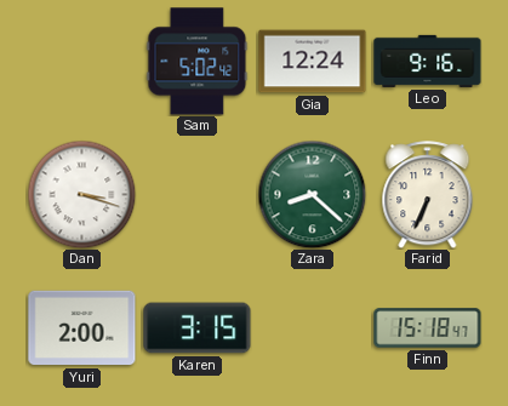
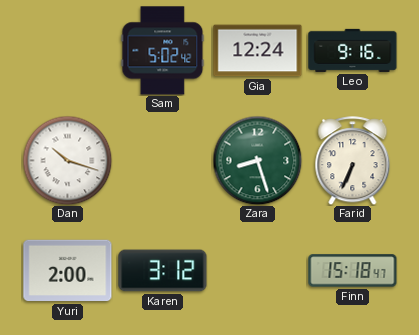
Dan: 3:18 -> 10:18
Zara: 8:22 -> 8:27
Karen: 3:15 -> 3:12
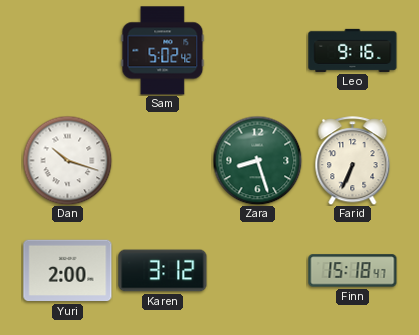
Gia: 12:24 -> none
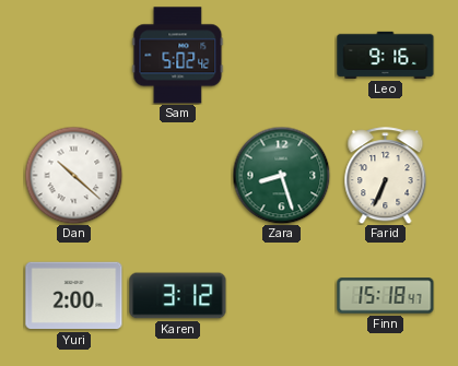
Dan: 10:18 -> 10:22
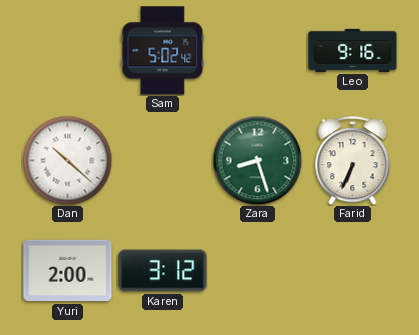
Finn: 15:18 -> none
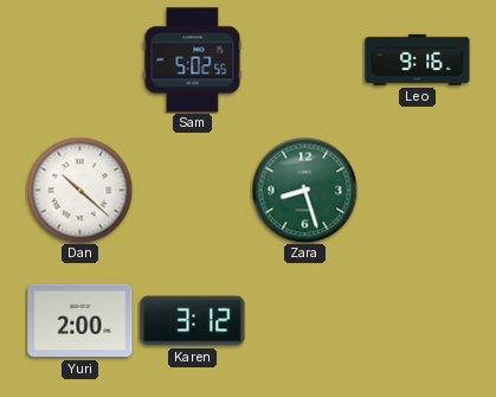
Sam: 5:02:42 -> 5:02:55
Farid: 6:34 -> none
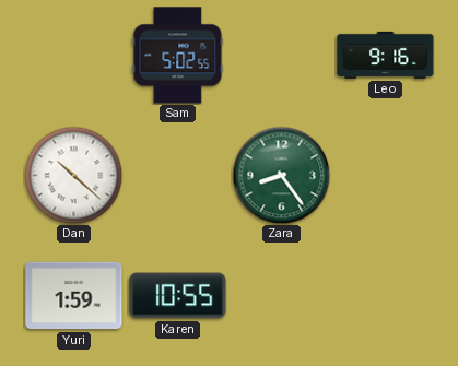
Zara: 8:27 -> 8:24
Yuri: 2:00 -> 1:59
Karen: 3:12 -> 10:55
